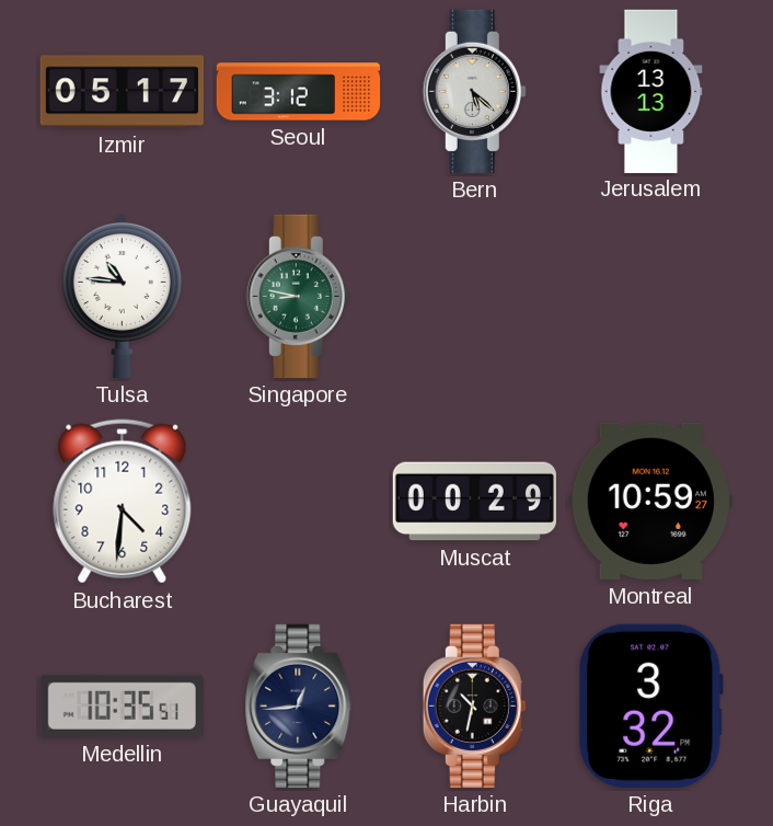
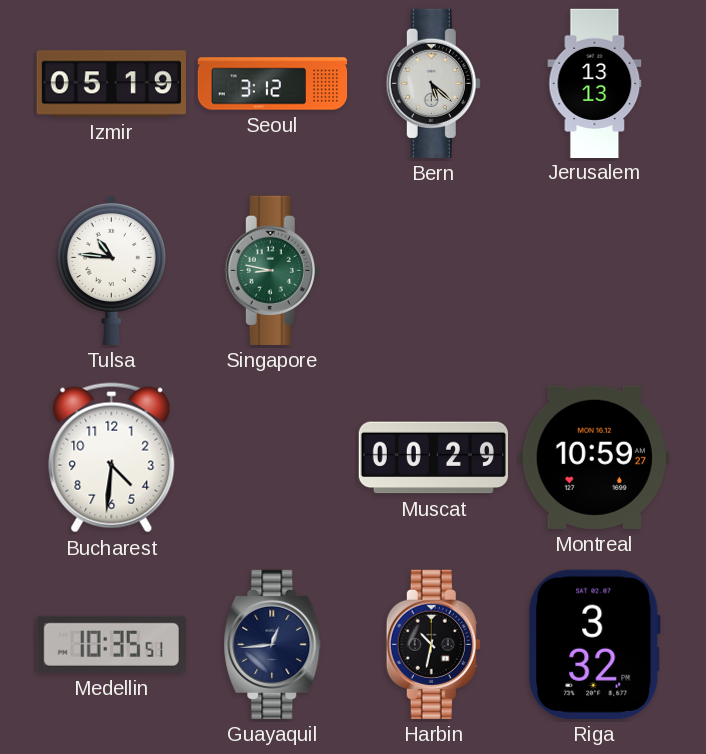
Izmir: 05:17 -> 05:19
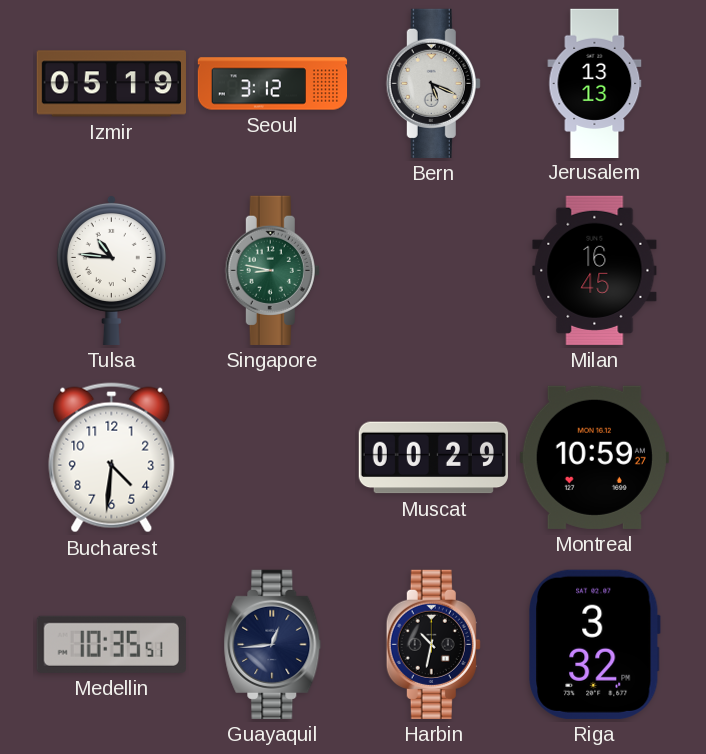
Bern: 5:22 -> 5:19
Milan: none -> 16:45
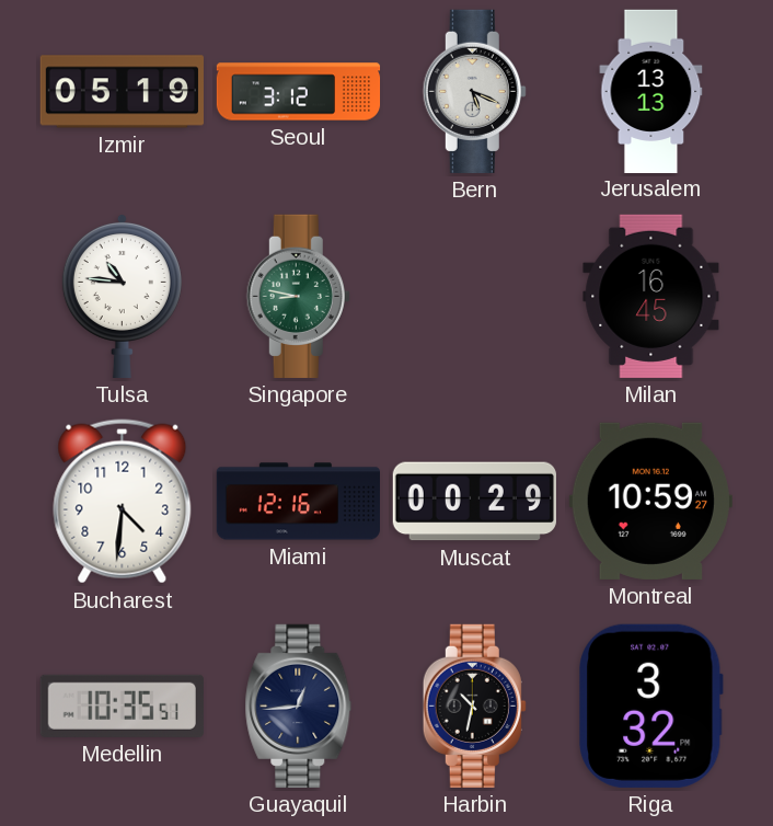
Miami: none -> 12:16
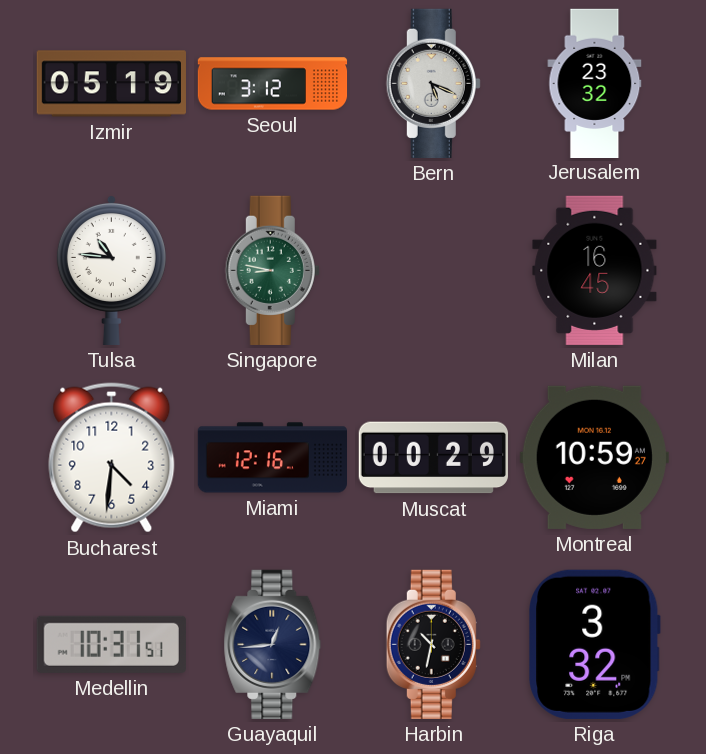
Jerusalem: 13:13 -> 23:32
Medellin: 10:35 -> 10:31
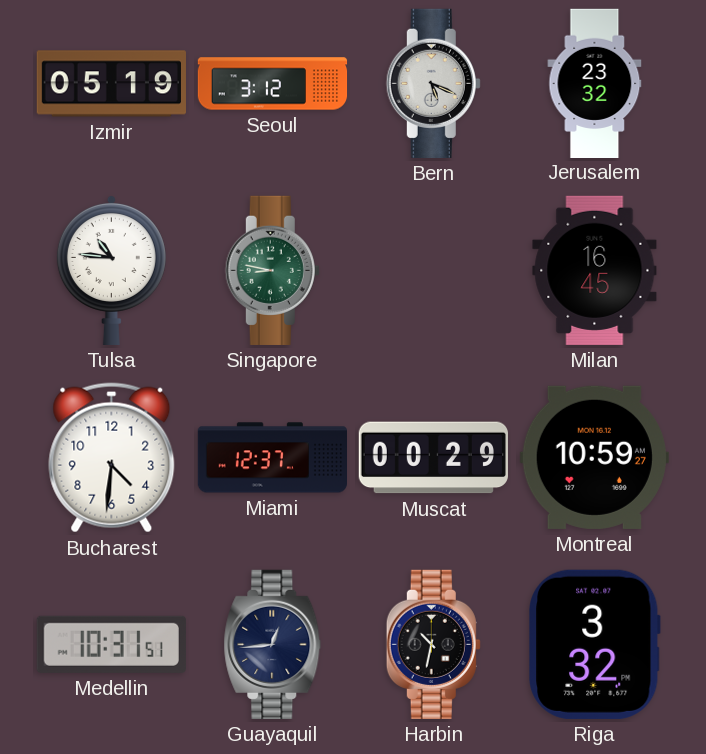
Miami: 12:16 -> 12:37
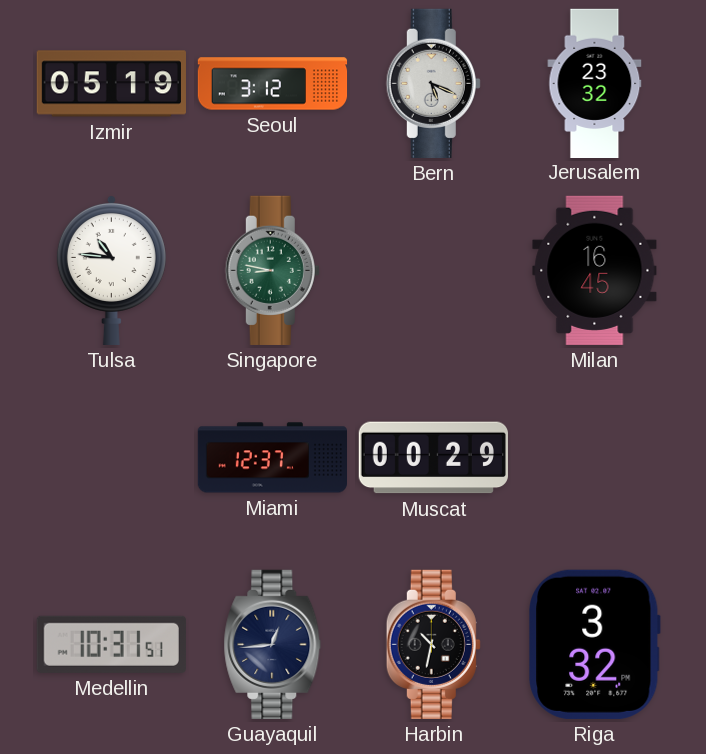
Bucharest: 4:31 -> none
Montreal: 10:59 -> none
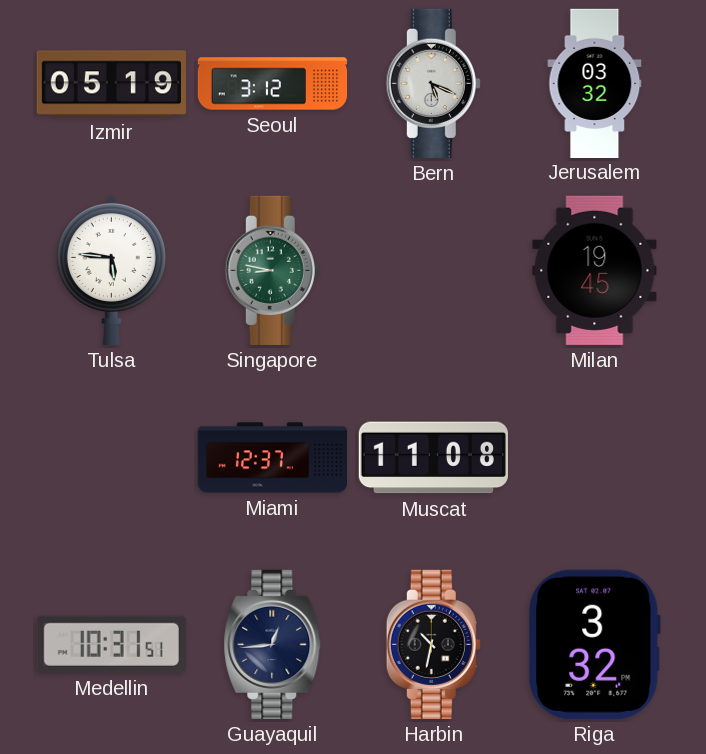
Jerusalem: 23:32 -> 03:32
Tulsa: 10:46 -> 5:46
Milan: 16:45 -> 19:45
Muscat: 00:29 -> 11:08
